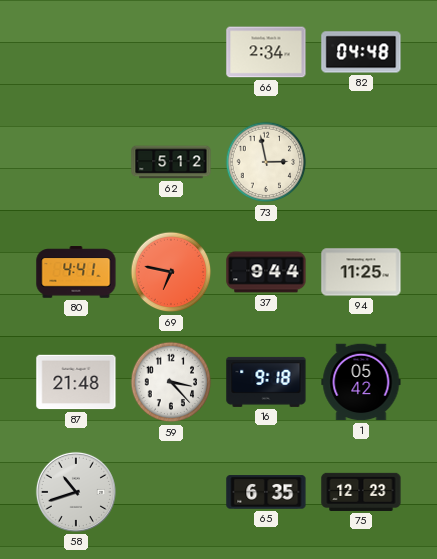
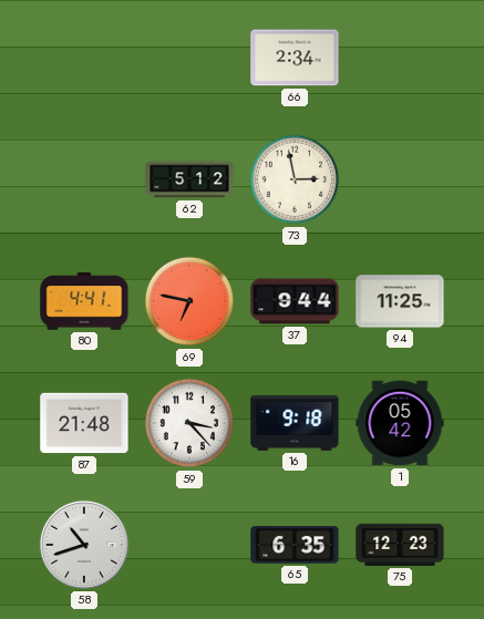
82: 04:48 -> none
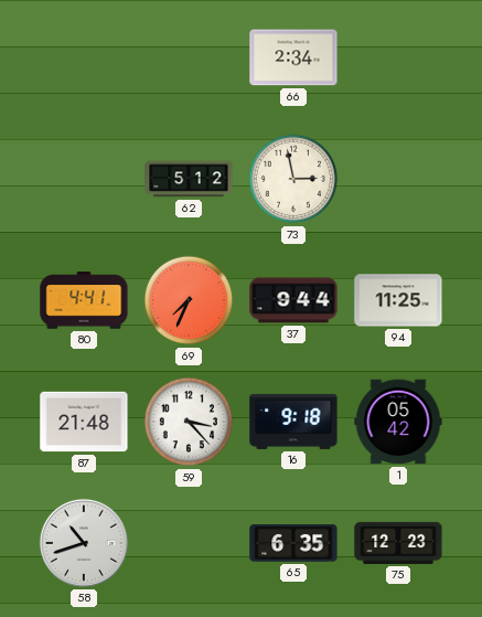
69: 6:47 -> 7:34
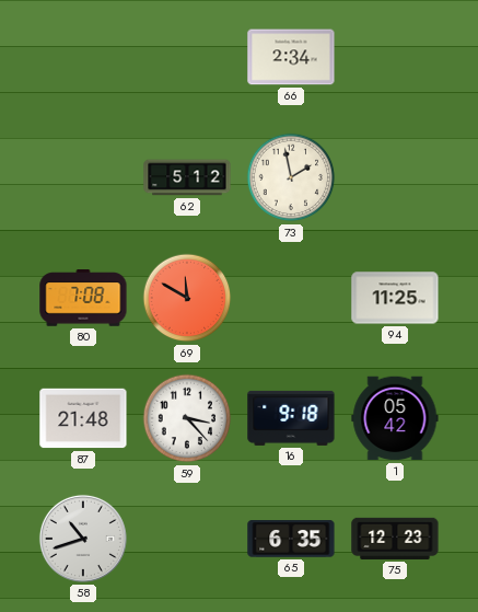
73: 2:58 -> 1:58
80: 4:41 -> 7:08
69: 7:34 -> 11:50
37: 9:44 -> none
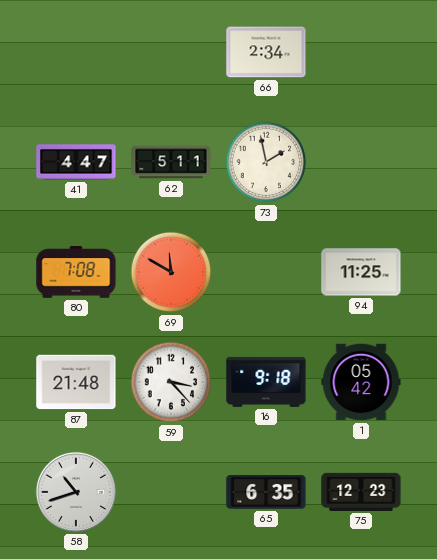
41: none -> 4:47
62: 5:12 -> 5:11
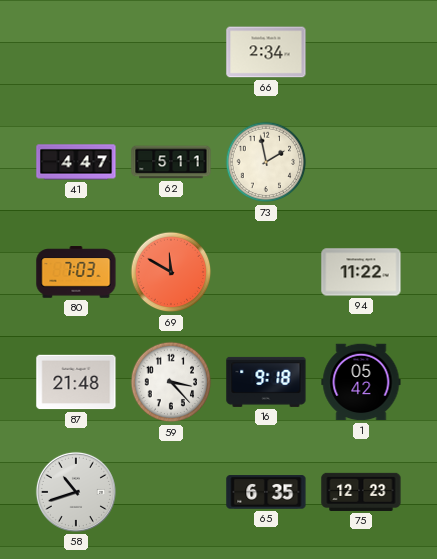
80: 7:08 -> 7:03
94: 11:25 -> 11:22
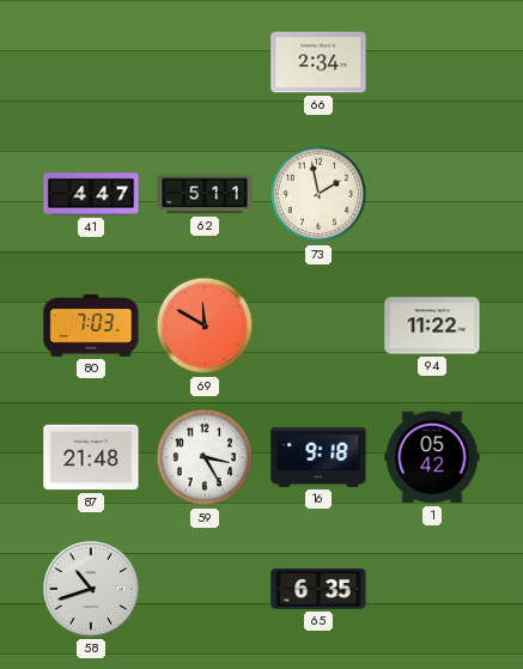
59: 3:23 -> 3:25
75: 12:23 -> none
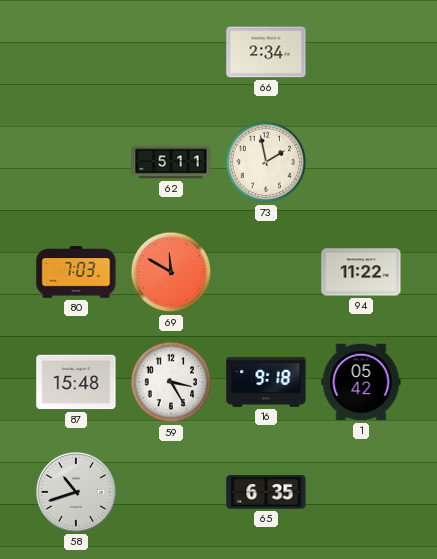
41: 4:47 -> none
87: 21:48 -> 15:48
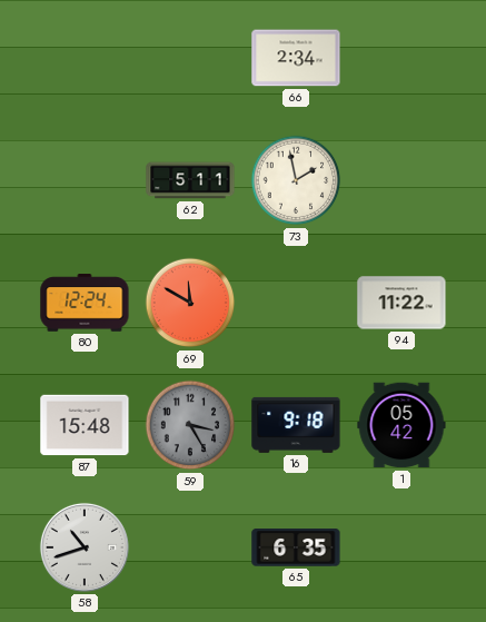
80: 7:03 -> 12:24
59 dial: white -> grey
